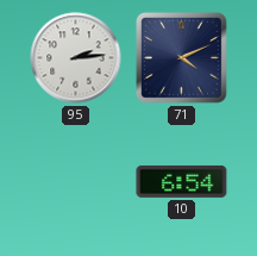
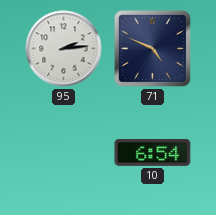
71: 4:11 -> 4:49
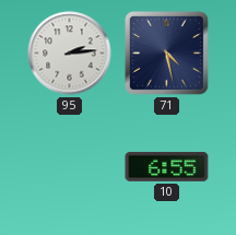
71: 4:49 -> 4:28
10: 6:54 -> 6:55
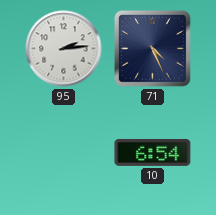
71: 4:28 -> 4:26
10: 6:55 -> 6:54
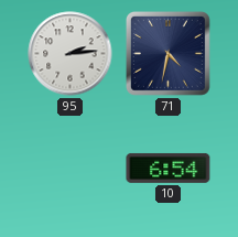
71: 4:26 -> 4:32
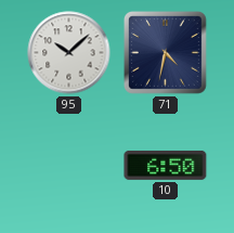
95: 2:14 -> 10:08
10: 6:54 -> 6:50
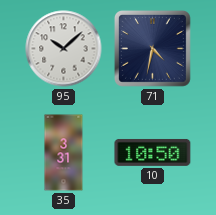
35: none -> 3:31
10: 6:50 -> 10:50
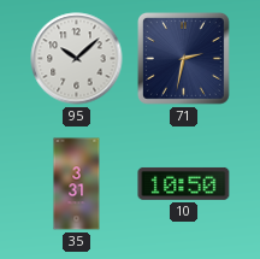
71: 4:32 -> 2:32
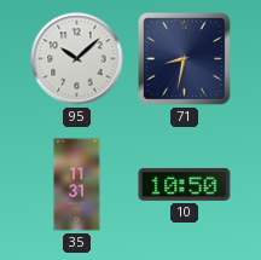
71: 2:32 -> 8:32
35: 3:31 -> 11:31
